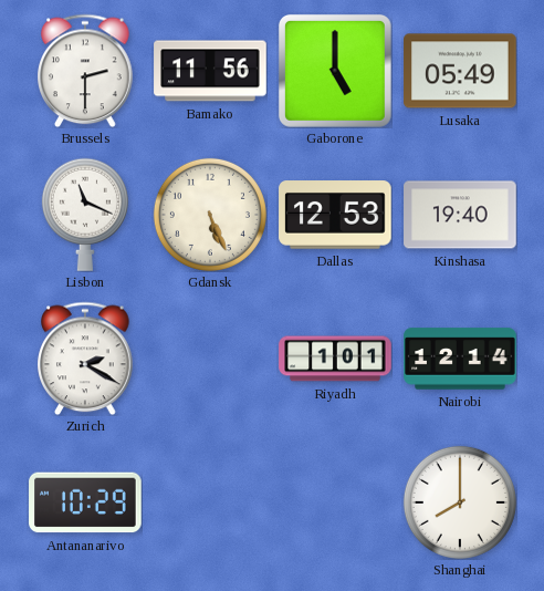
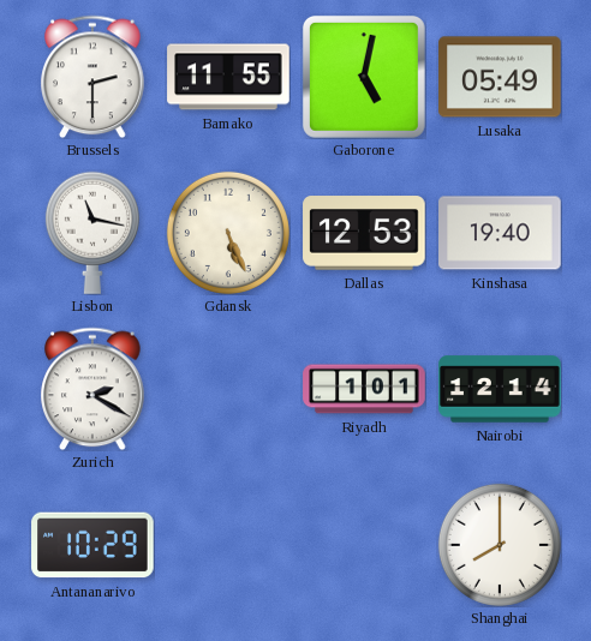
Bamako: 11:56 -> 11:55
Gaborone: 5:00 -> 5:02
Lisbon: 11:19 -> 11:17
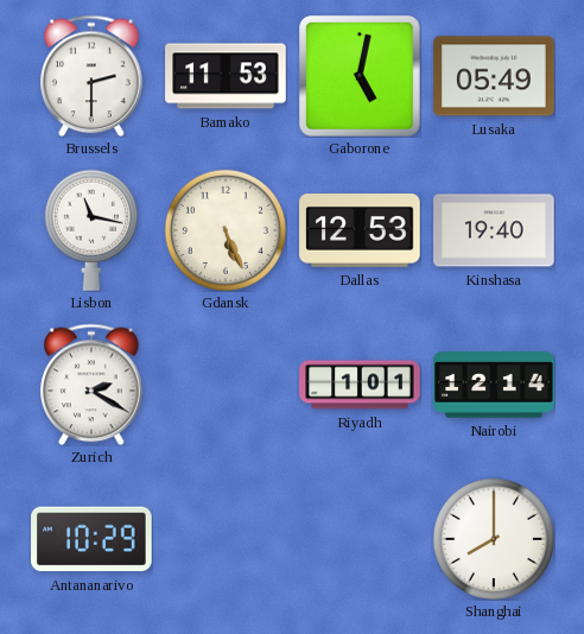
Bamako: 11:55 -> 11:53
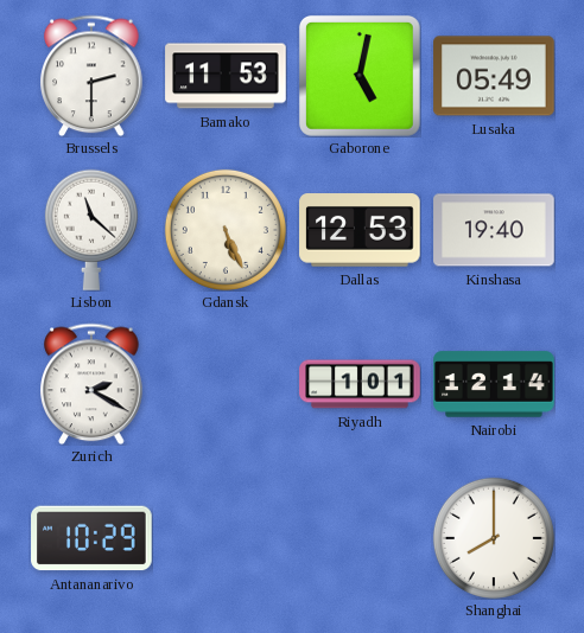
Lisbon: 11:17 -> 11:22
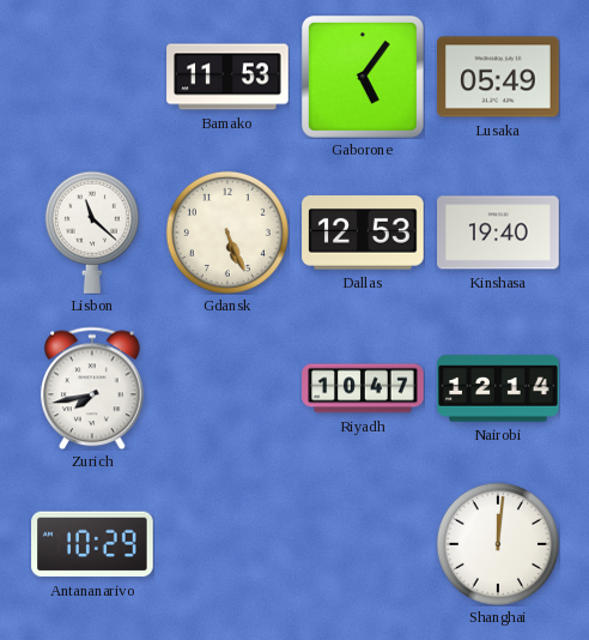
Brussels: 2:30 -> none
Gaborone: 5:02 -> 5:06
Zurich: 2:20 -> 7:43
Riyadh: 1:01 -> 10:47
Shanghai: 8:00 -> 12:01
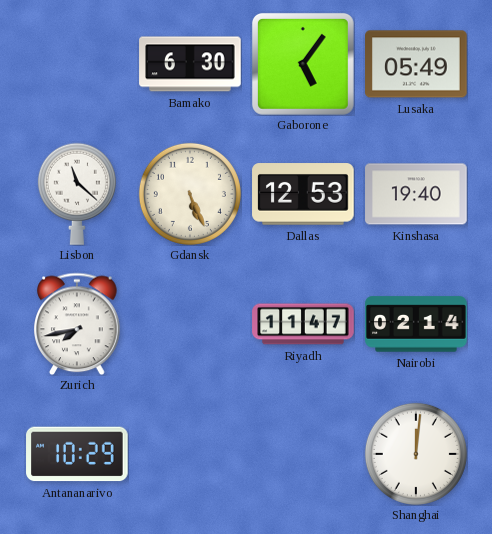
Bamako: 11:53 -> 6:30
Riyadh: 10:47 -> 11:47
Nairobi: 12:14 -> 02:14
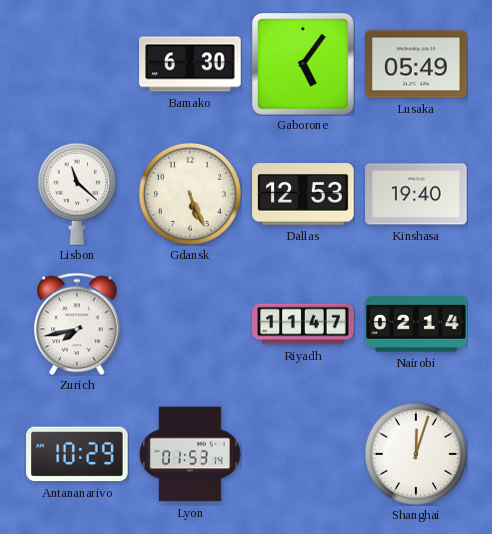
Lyon: none -> 01:53
Shanghai: 12:01 -> 12:03
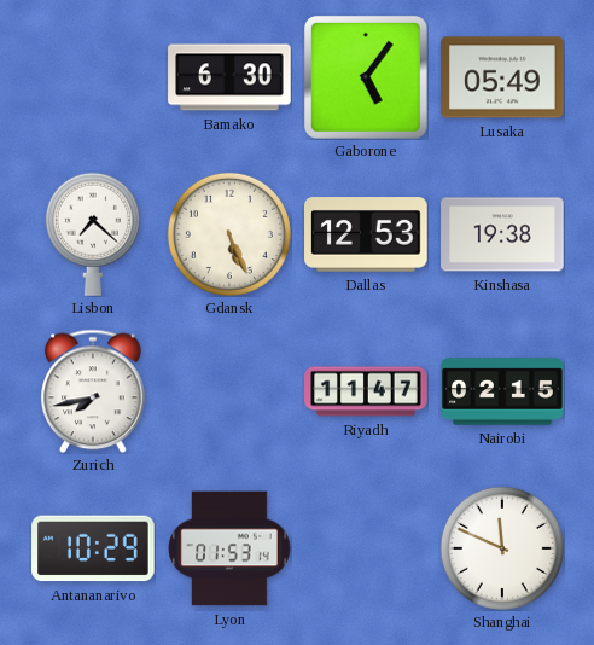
Lisbon: 11:22 -> 7:22
Kinshasa: 19:40 -> 19:38
Nairobi: 02:14 -> 02:15
Shanghai: 12:03 -> 11:49
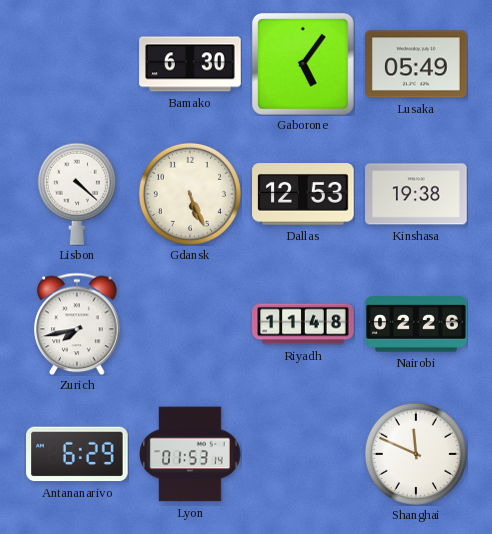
Lisbon: 7:22 -> 4:22
Riyadh: 11:47 -> 11:48
Nairobi: 02:15 -> 02:26
Antananarivo: 10:29 -> 6:29
